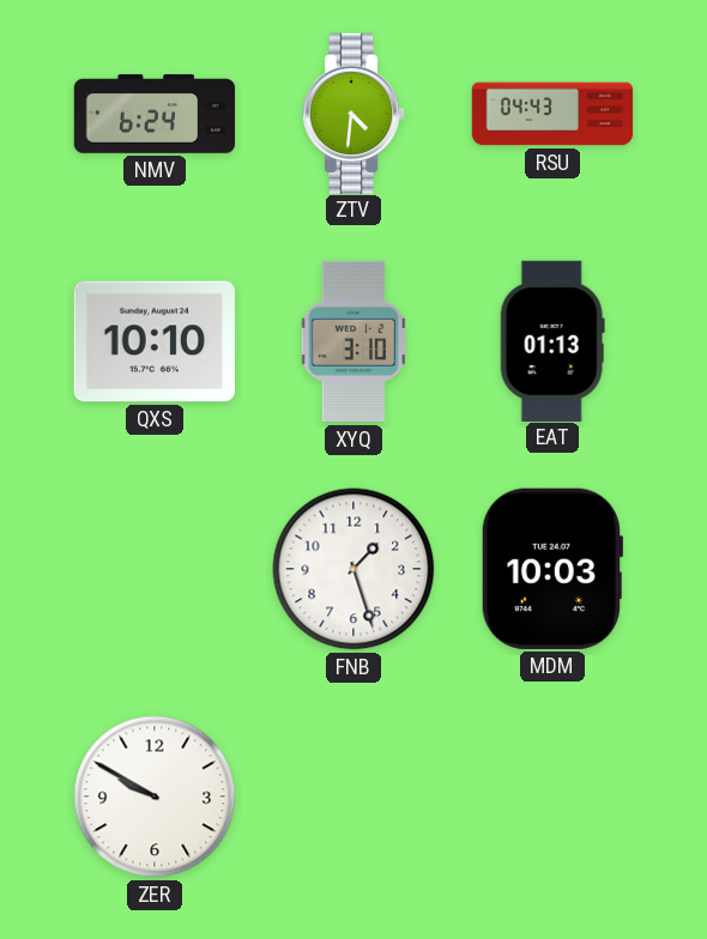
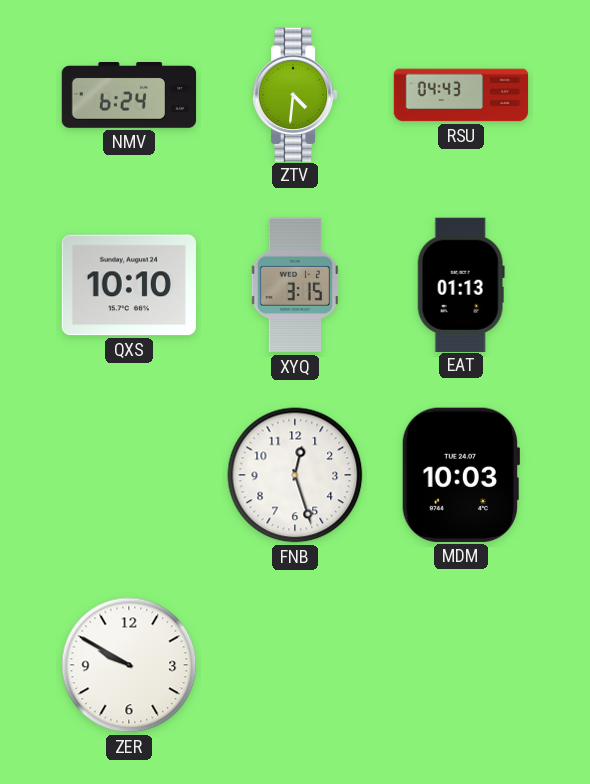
XYQ: 3:10 -> 3:15
FNB: 1:27 -> 12:27
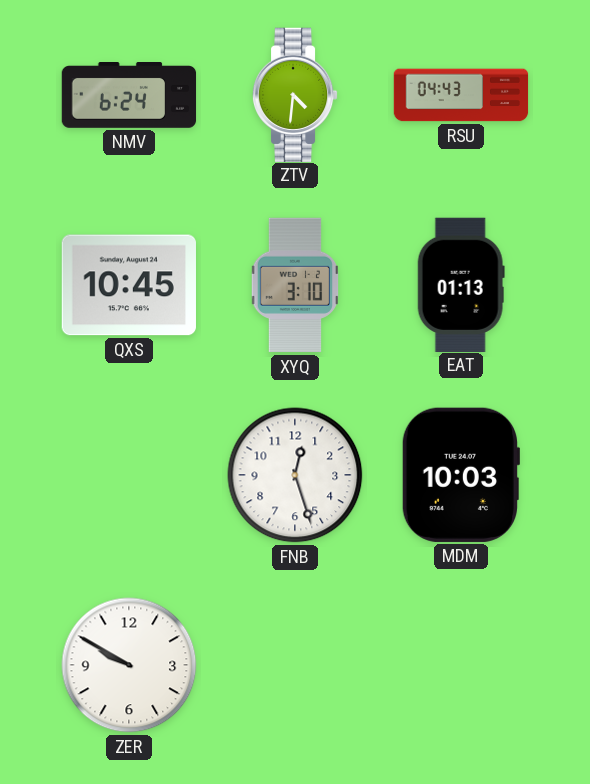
QXS: 10:10 -> 10:45
XYQ: 3:15 -> 3:10
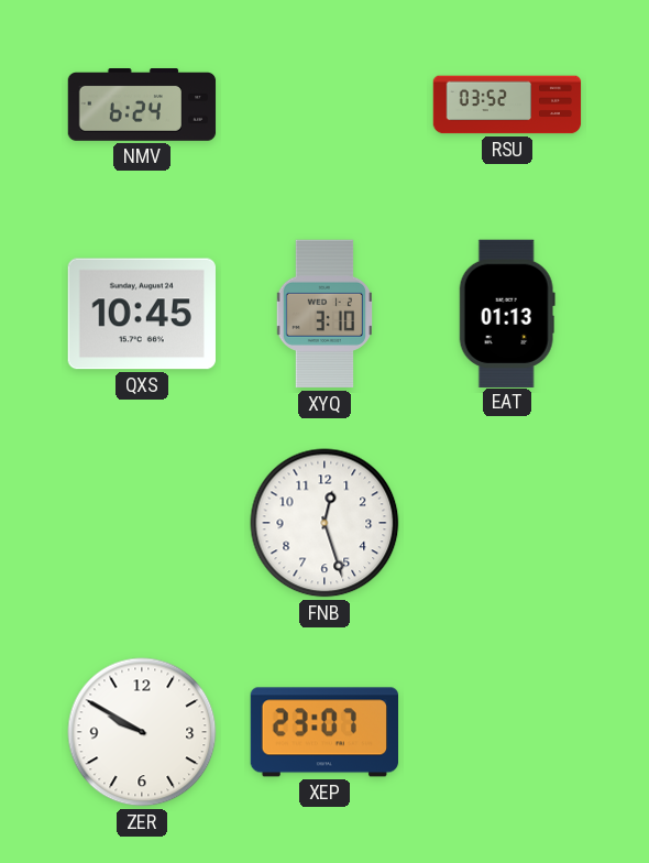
ZTV: 4:31 -> none
RSU: 04:43 -> 03:52
MDM: 10:03 -> none
XEP: none -> 23:07
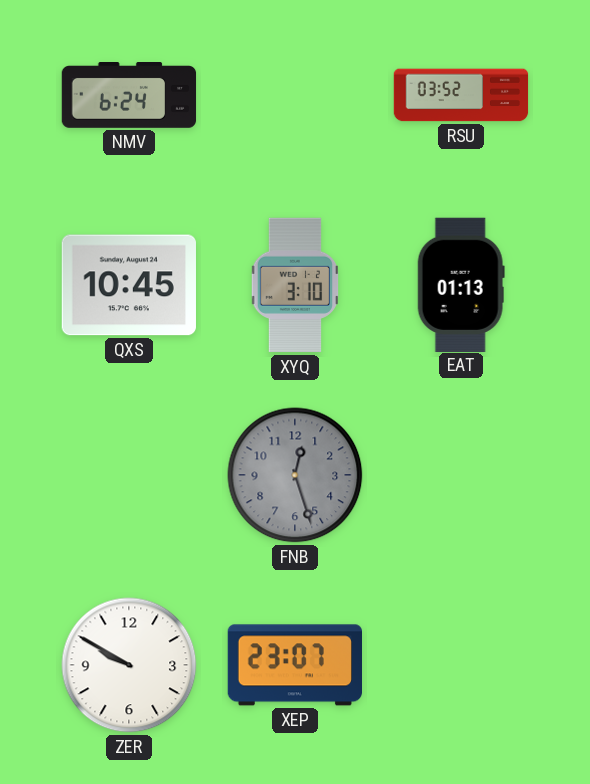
FNB dial: white -> grey
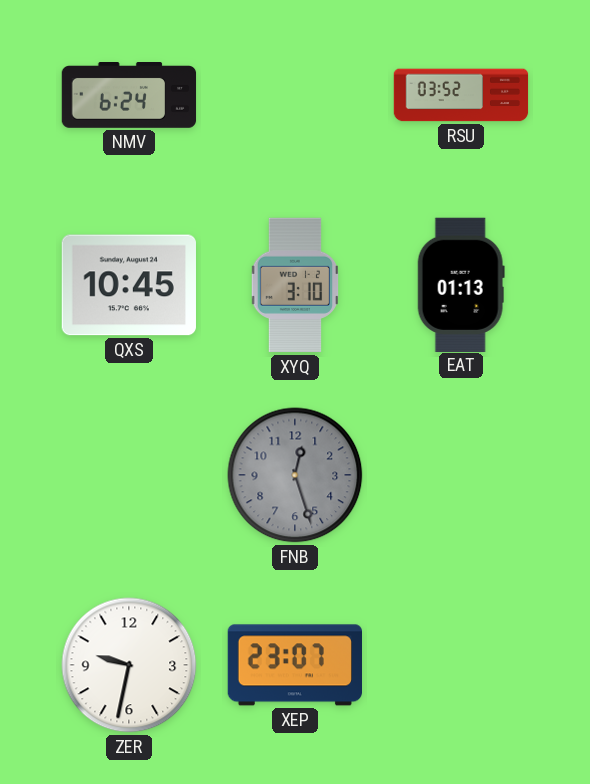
ZER: 9:50 -> 9:32
